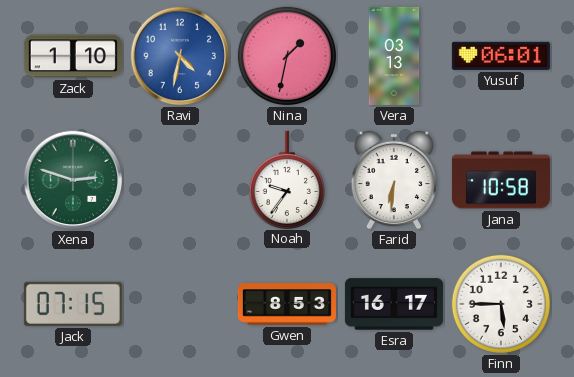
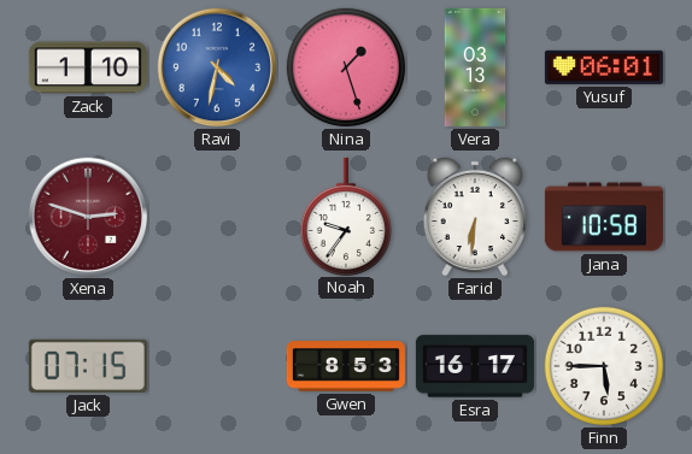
Nina: 1:32 -> 1:27
Xena dial: green -> burgundy
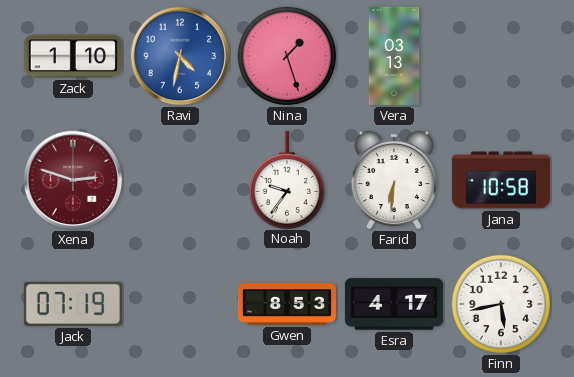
Yusuf: 06:01 -> none
Jack: 07:15 -> 07:19
Esra: 16:17 -> 4:17
Finn: 5:45 -> 5:43
